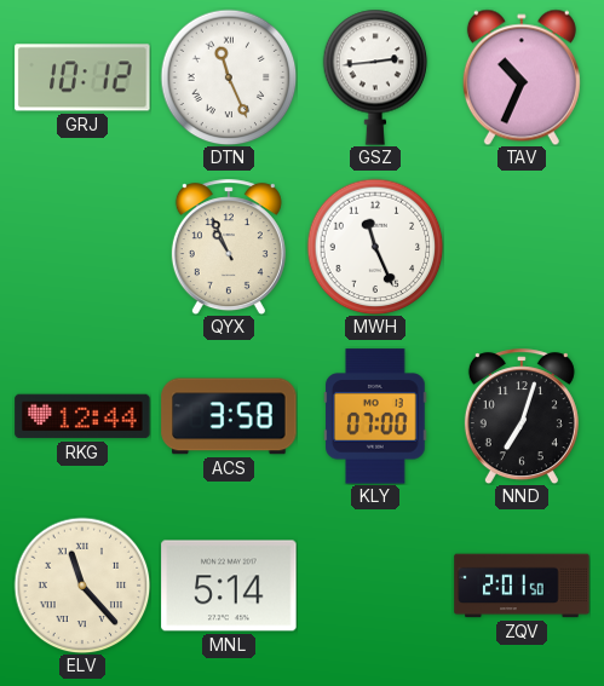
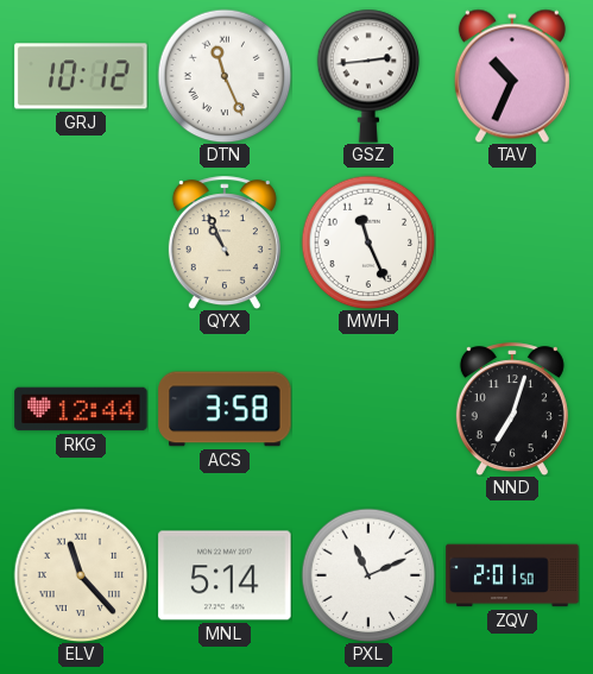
KLY: 07:00 -> none
PXL: none -> 11:11
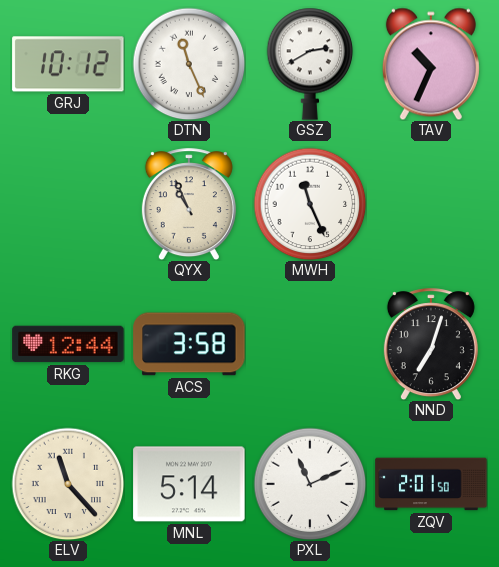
GSZ: 2:44 -> 2:40
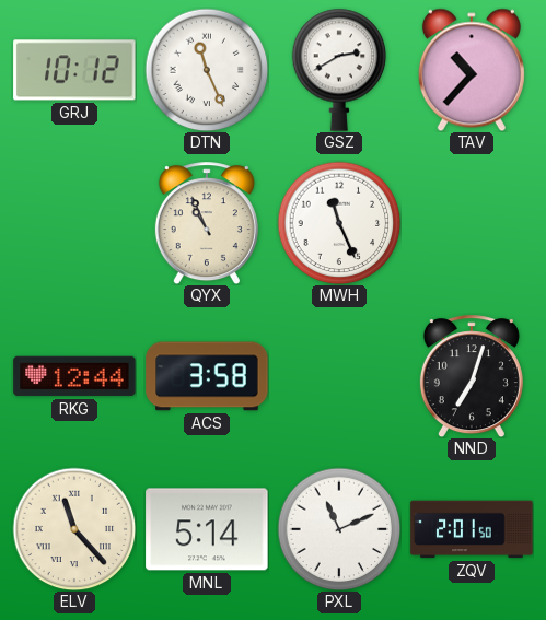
TAV: 10:34 -> 10:37
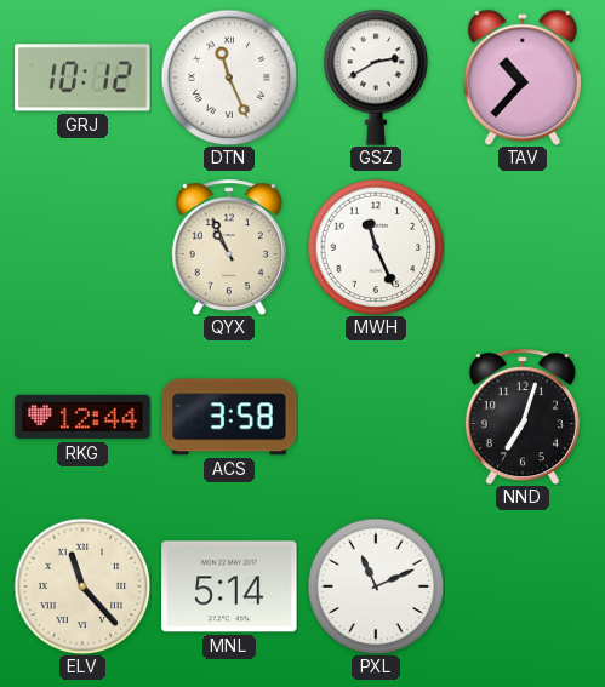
ZQV: 2:01 -> none
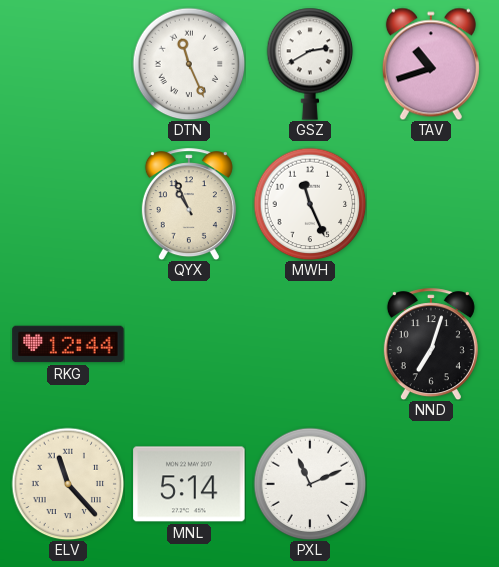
GRJ: 10:12 -> none
TAV: 10:37 -> 10:42
ACS: 3:58 -> none
